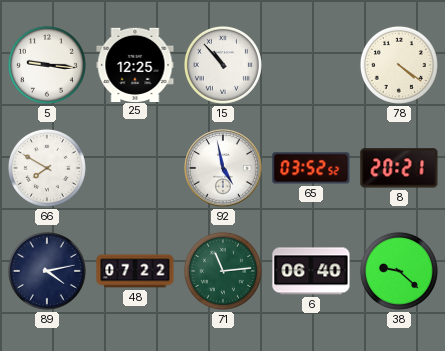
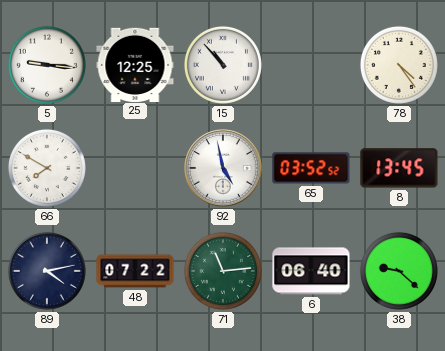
78: 4:21 -> 4:24
8: 20:21 -> 13:45
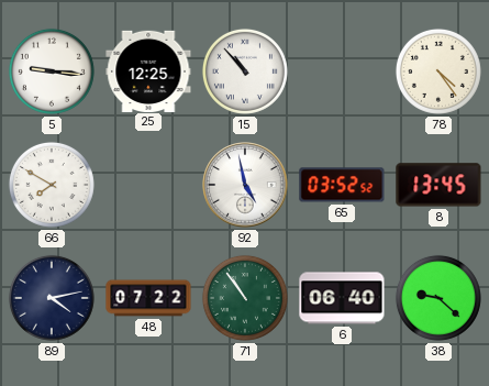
71: 11:14 -> 10:54
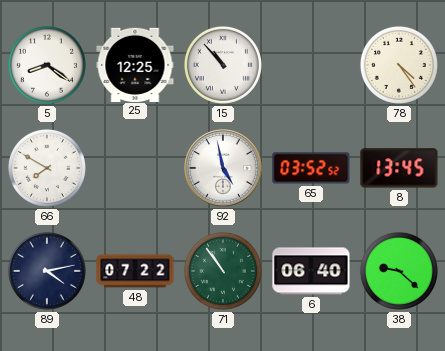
5: 9:16 -> 8:21
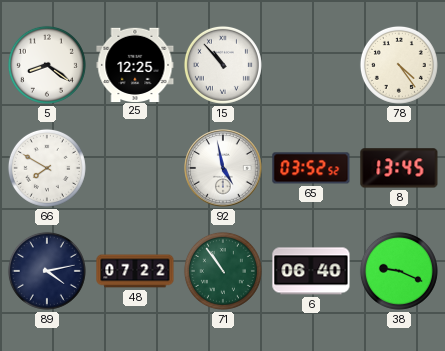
38: 9:22 -> 9:19
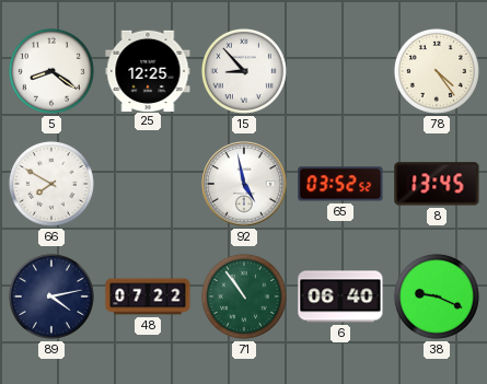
15: 10:53 -> 8:53
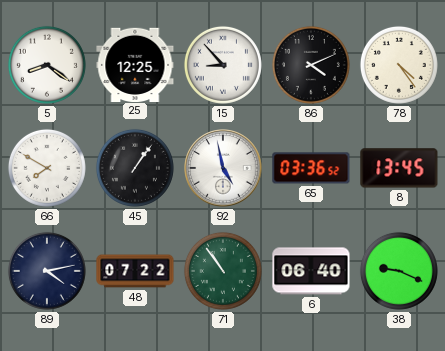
86: none -> 4:11
45: none -> 1:06
65: 03:52 -> 03:36
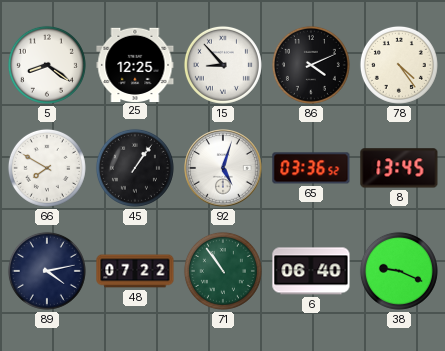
92: 4:58 -> 5:03
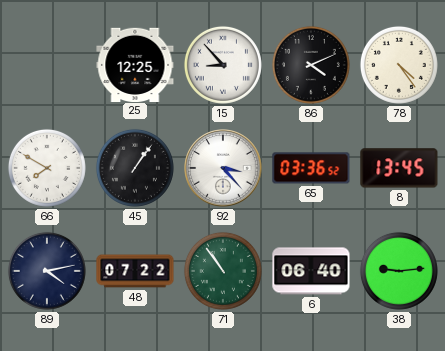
5: 8:21 -> none
92: 5:03 -> 3:23
38: 9:19 -> 9:14
